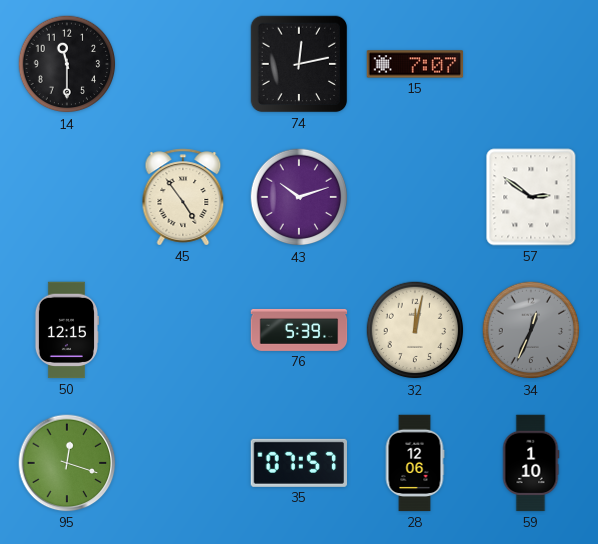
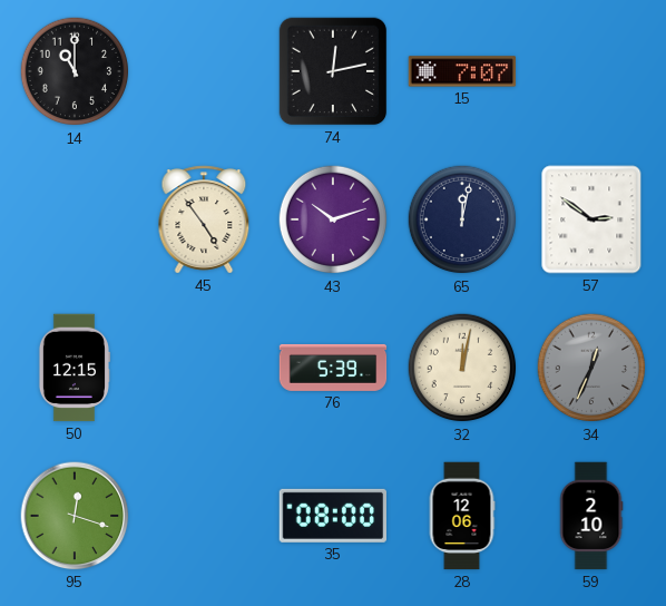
14: 11:30 -> 11:00
65: none -> 12:02
35: 07:57 -> 08:00
59: 1:10 -> 2:10
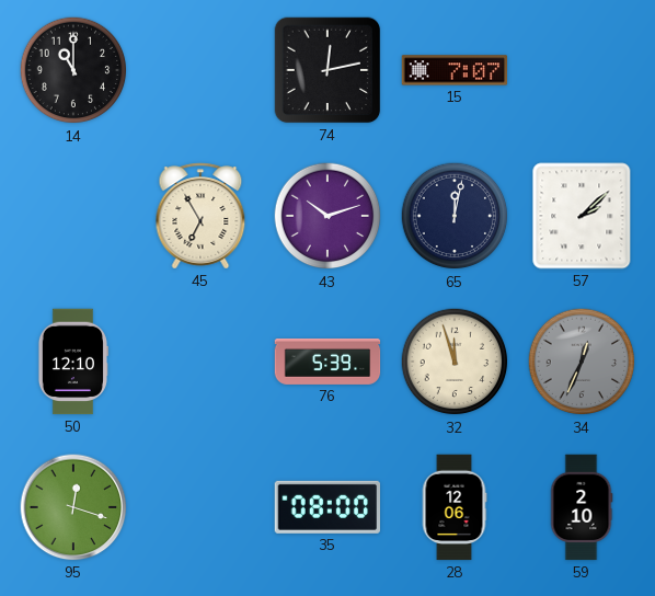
45: 4:54 -> 6:55
57: 2:51 -> 2:08
50: 12:15 -> 12:10
32: 12:02 -> 11:57
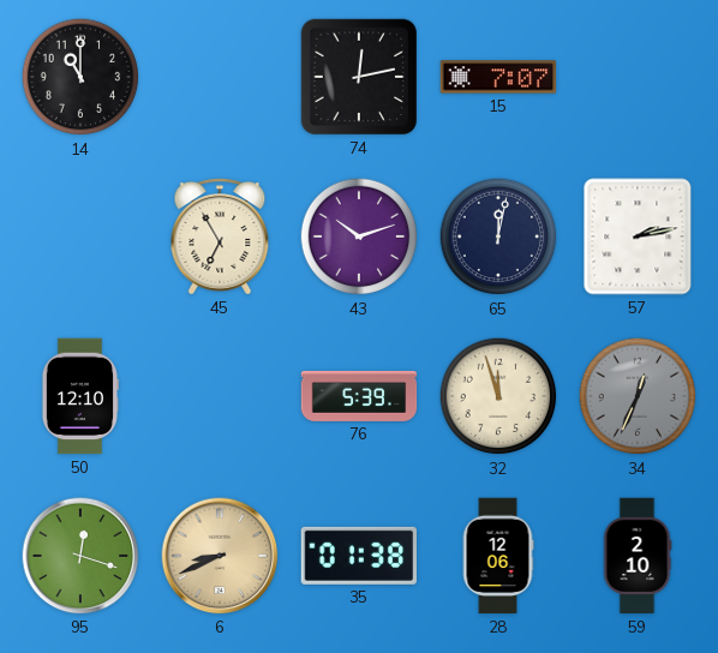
57: 2:08 -> 2:13
6: none -> 8:41
35: 08:00 -> 01:38
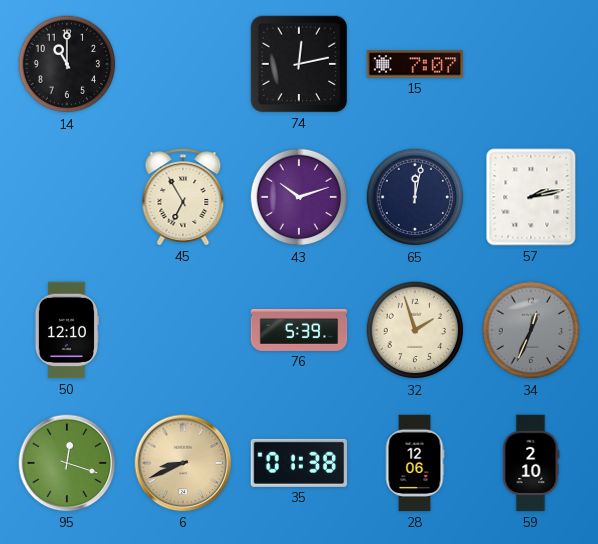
32: 11:57 -> 1:57
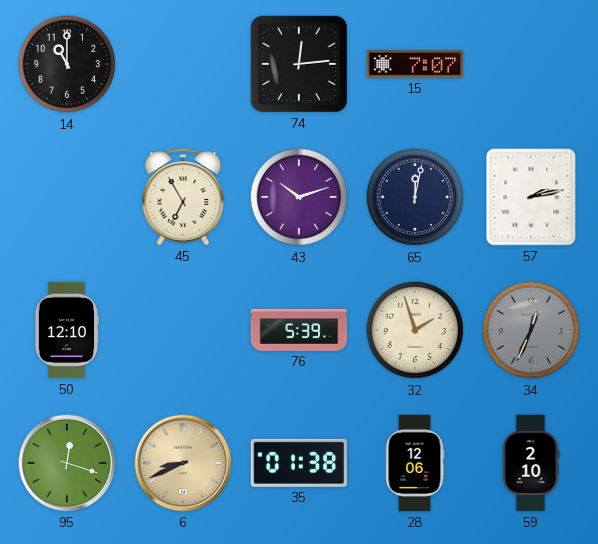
74: 12:13 -> 12:14
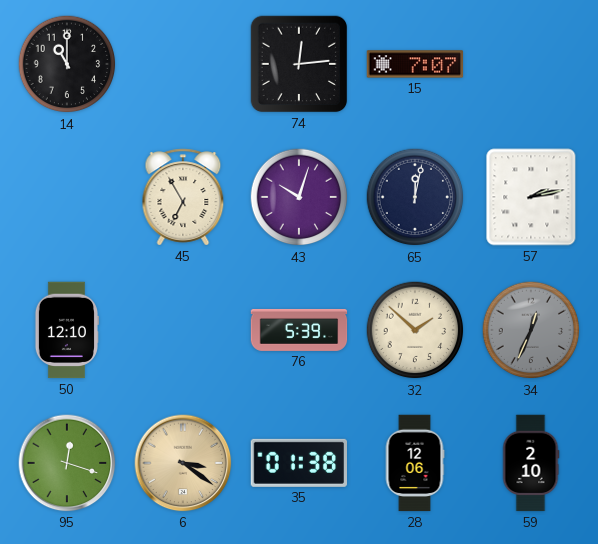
43: 10:12 -> 10:03
32: 1:57 -> 1:52
6: 8:41 -> 3:21
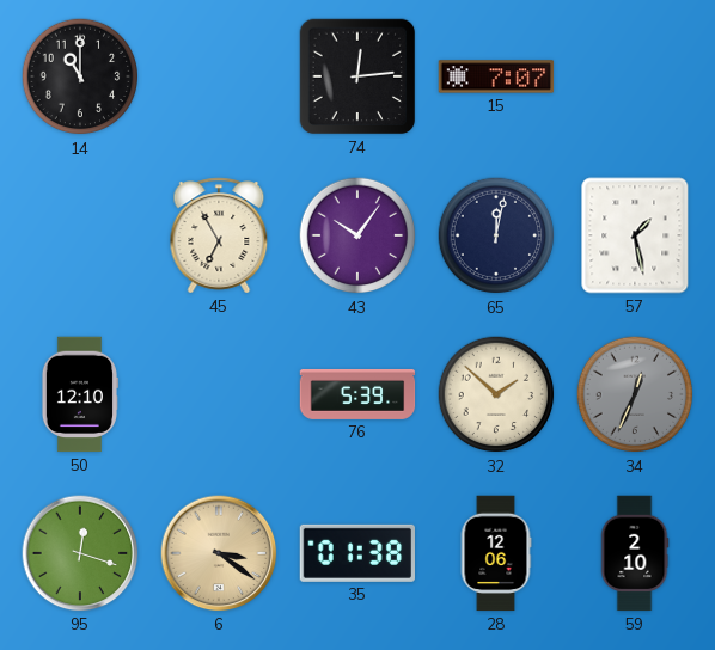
43: 10:03 -> 10:06
57: 2:13 -> 1:28
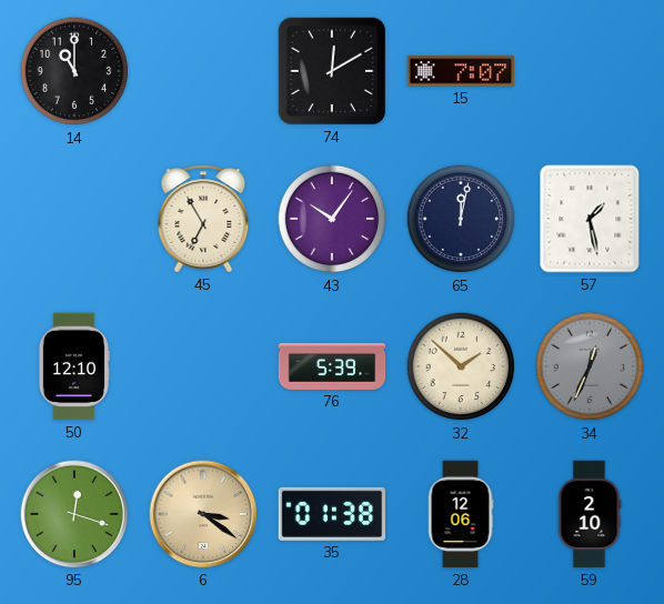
74: 12:14 -> 12:10
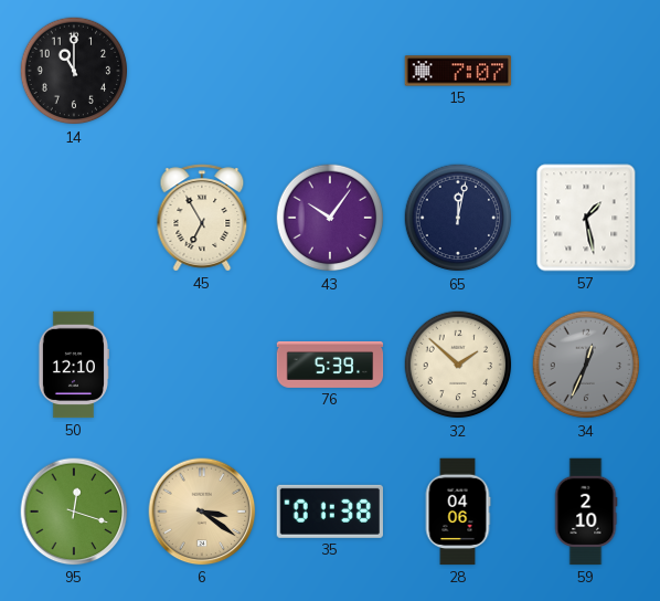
74: 12:10 -> none
28: 12:06 -> 04:06
